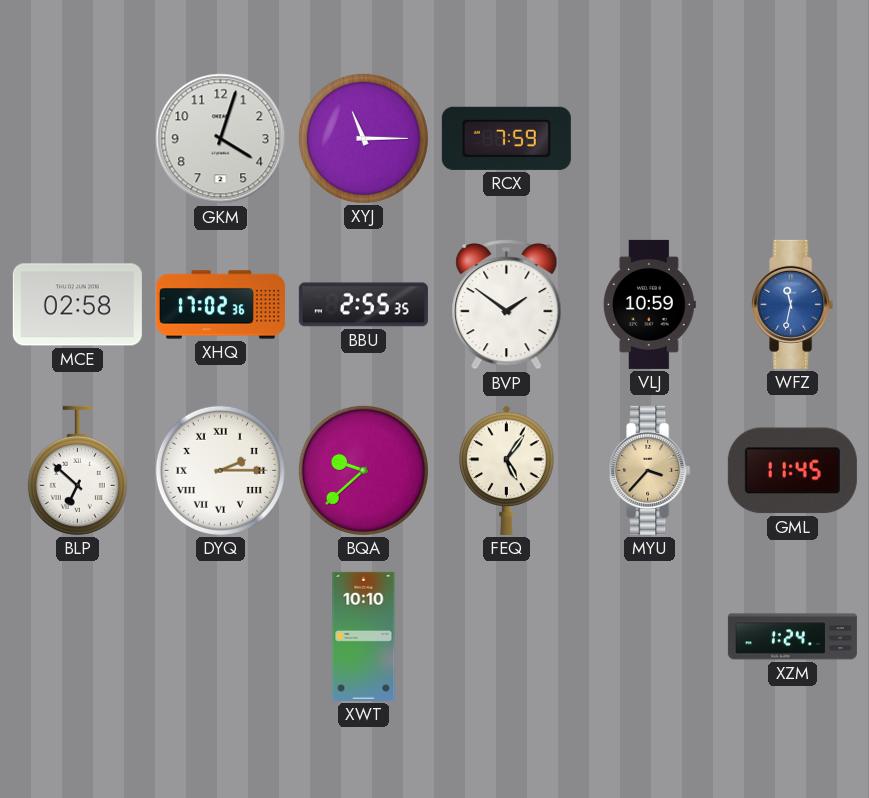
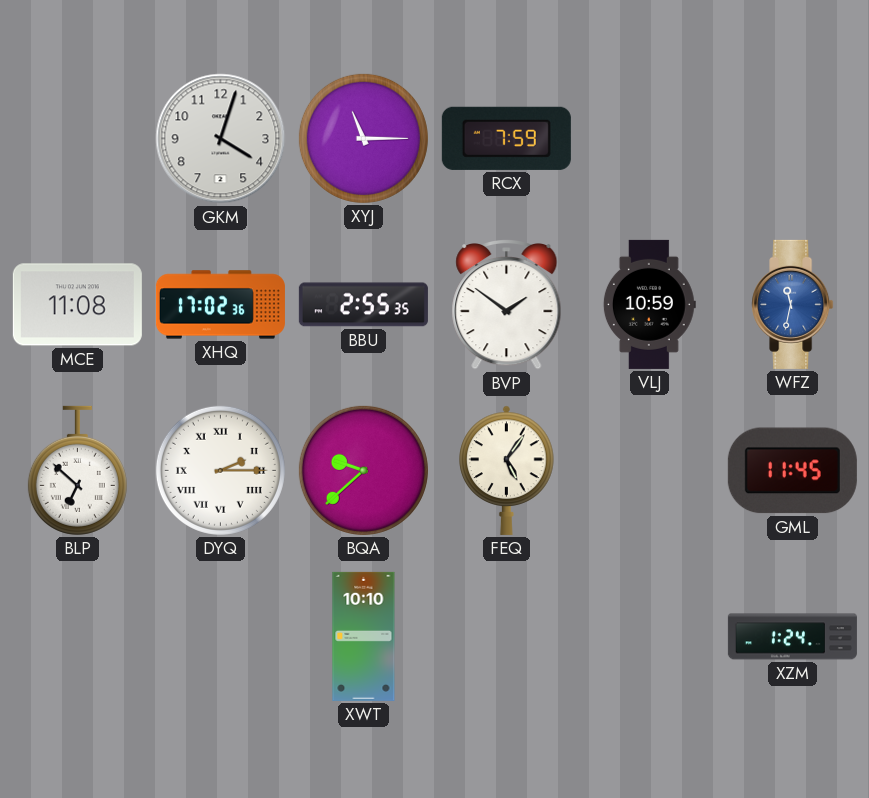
MCE: 02:58 -> 11:08
MYU: 3:37 -> none
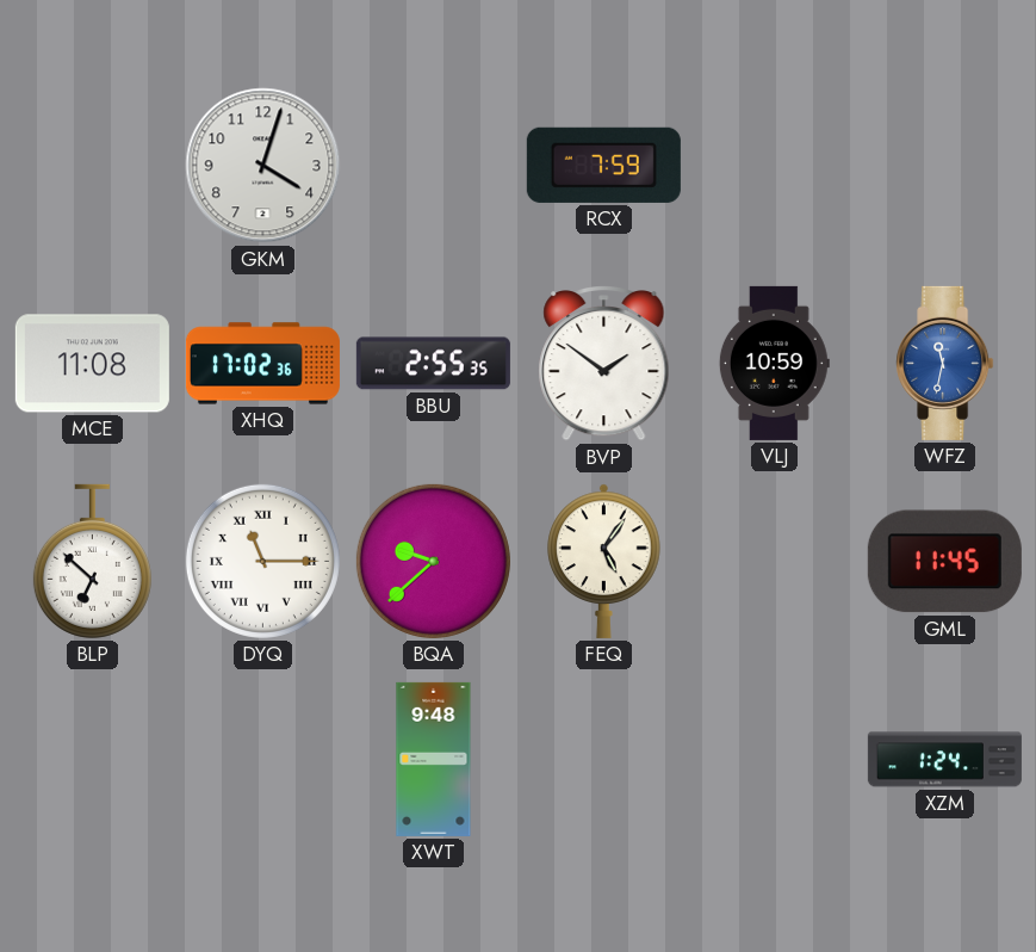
XYJ: 11:15 -> none
DYQ: 2:15 -> 11:15
XWT: 10:10 -> 9:48
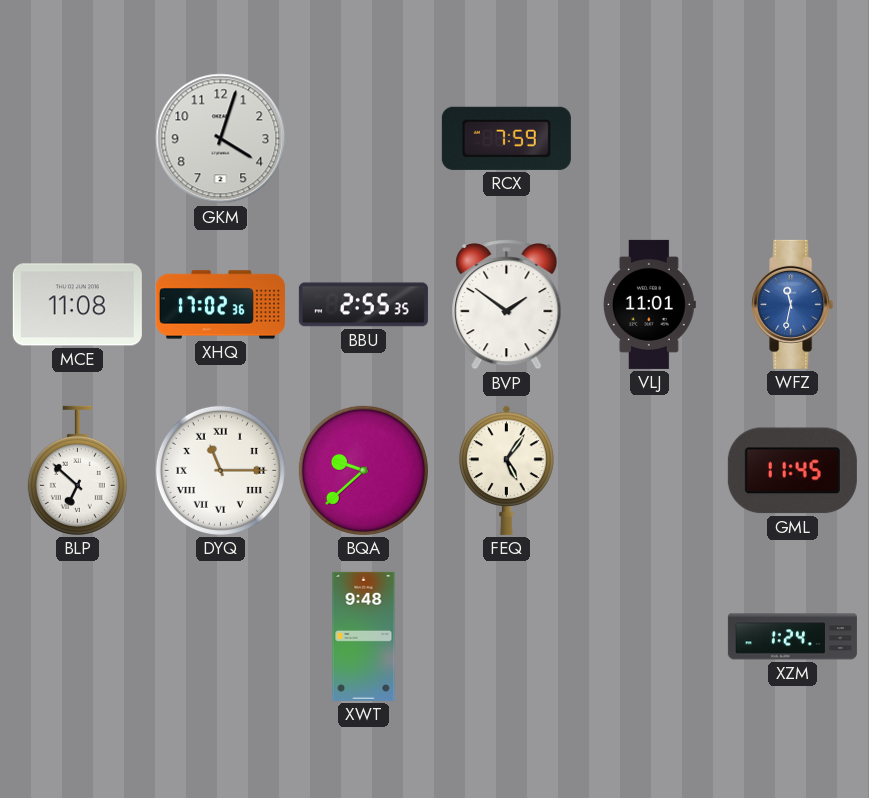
VLJ: 10:59 -> 11:01
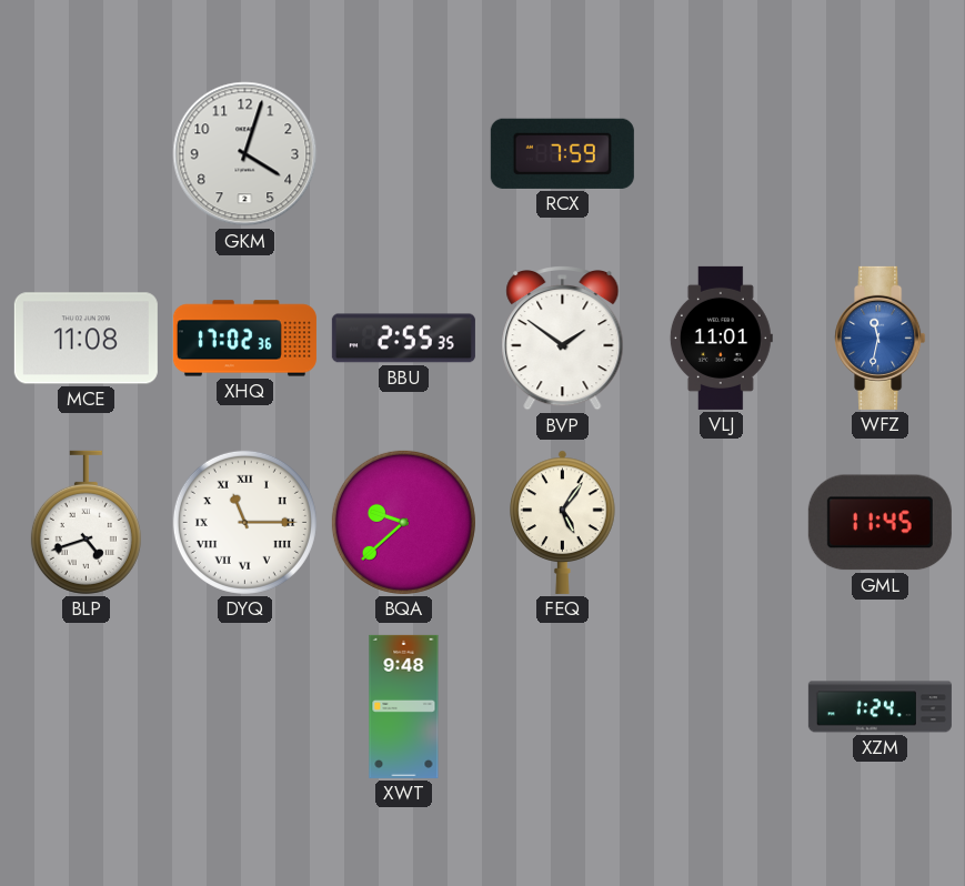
BLP: 6:52 -> 4:42
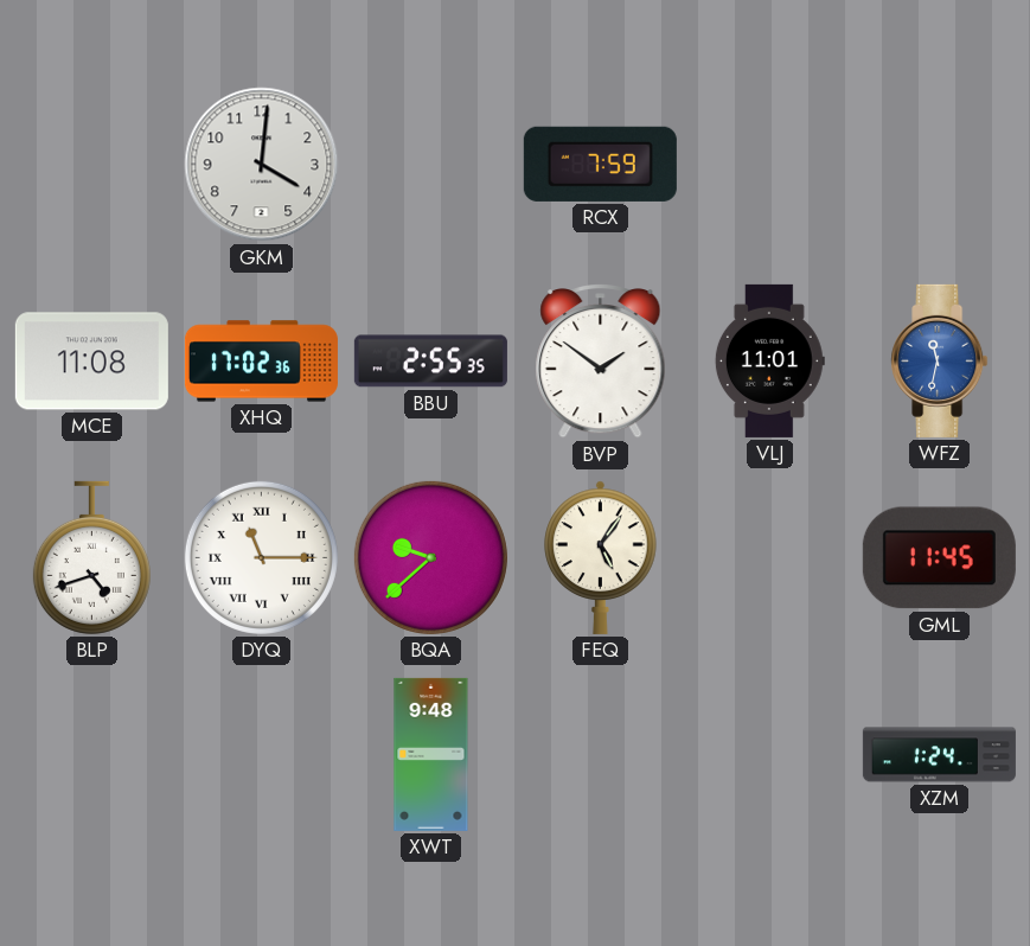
GKM: 4:03 -> 4:01
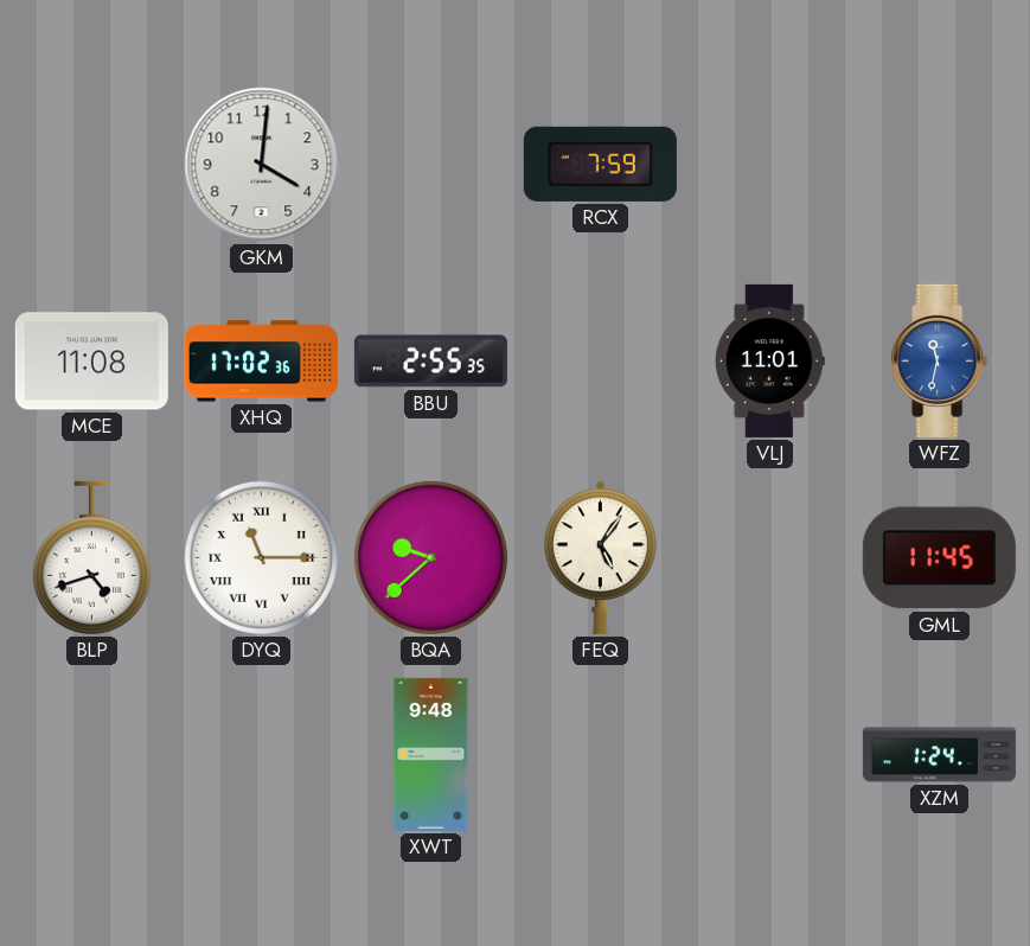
BVP: 1:51 -> none
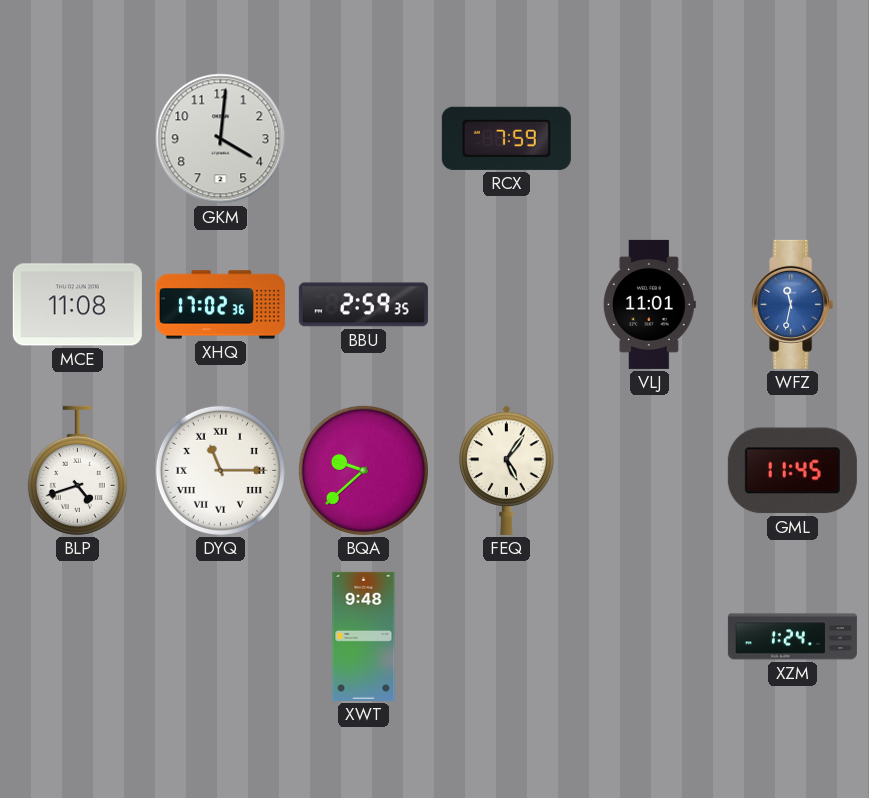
BBU: 2:55 -> 2:59
